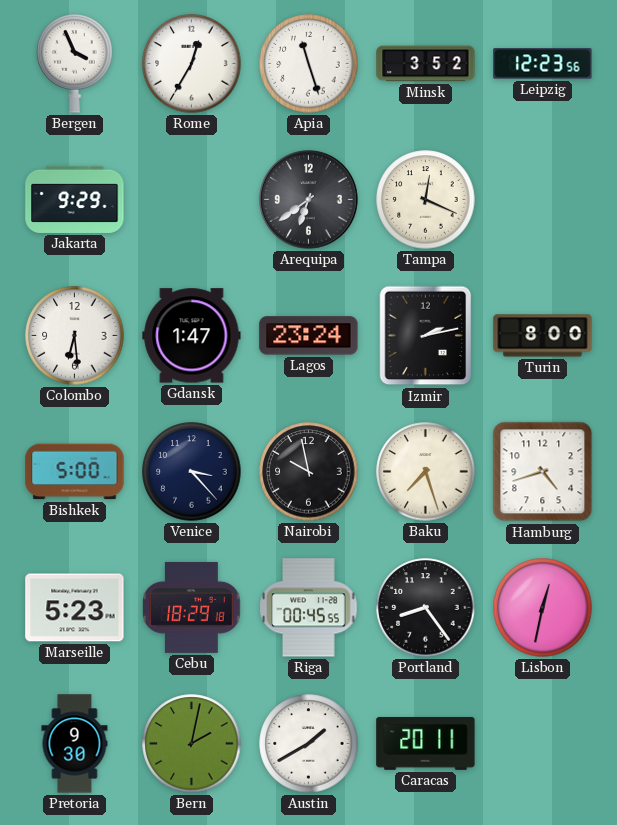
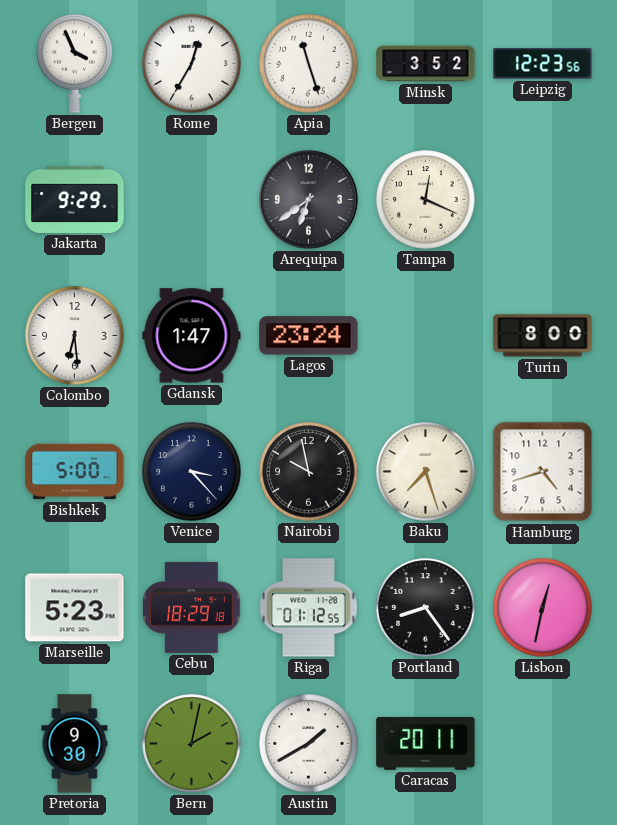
Izmir: 2:13 -> none
Riga: 00:45 -> 01:12
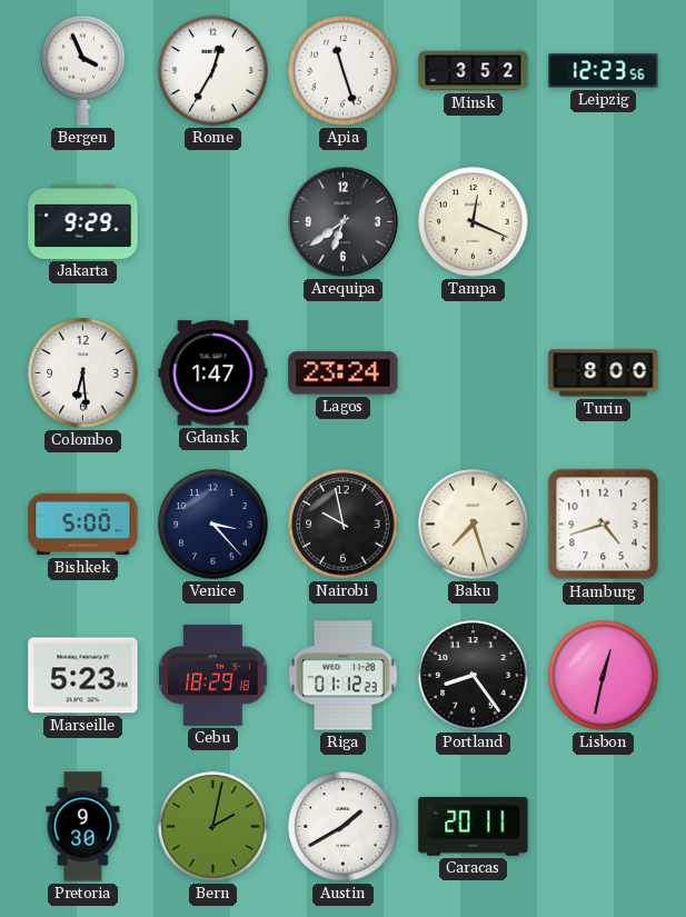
Riga: 01:12:55 -> 01:12:23
